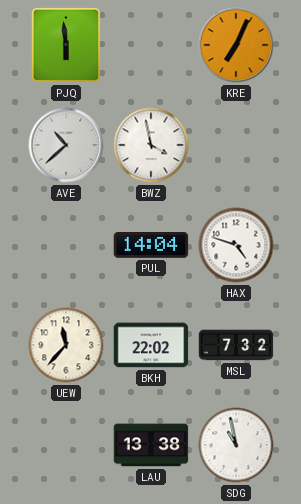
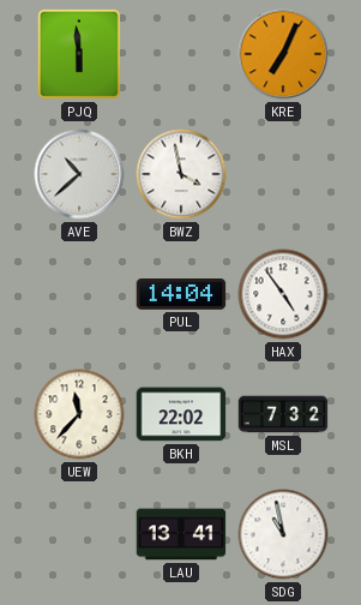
HAX: 4:48 -> 4:54
LAU: 13:38 -> 13:41
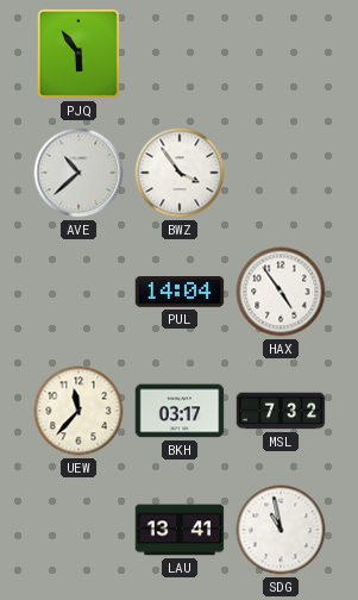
PJQ: 5:59 -> 5:54
KRE: 7:04 -> none
BWZ: 3:58 -> 3:54
BKH: 22:02 -> 03:17
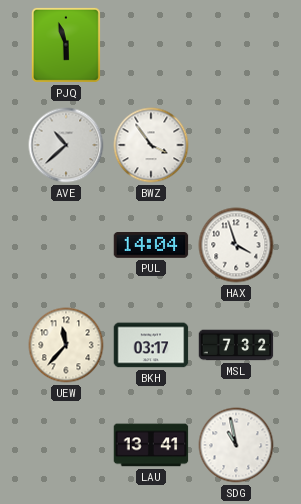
PJQ: 5:54 -> 5:57
HAX: 4:54 -> 3:57
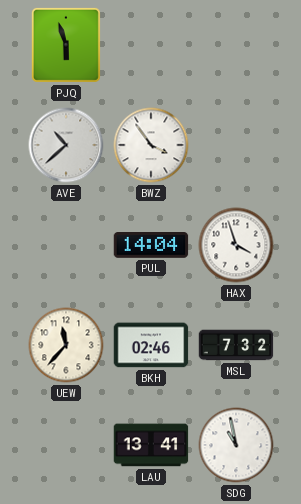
BKH: 03:17 -> 02:46
